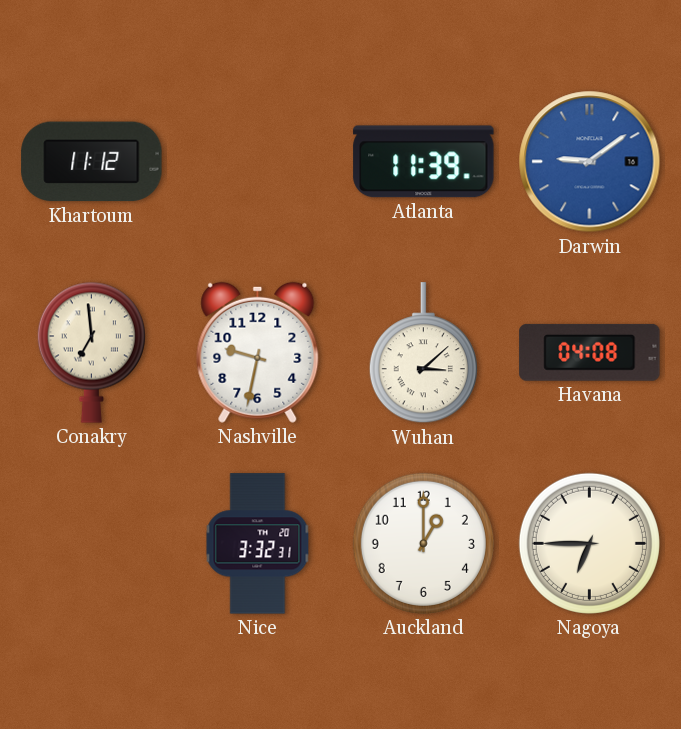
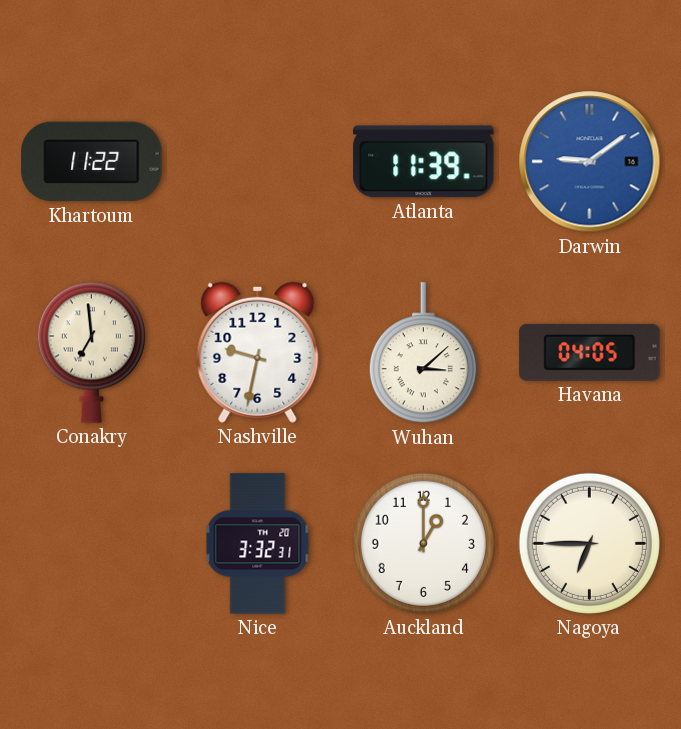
Khartoum: 11:12 -> 11:22
Havana: 04:08 -> 04:05
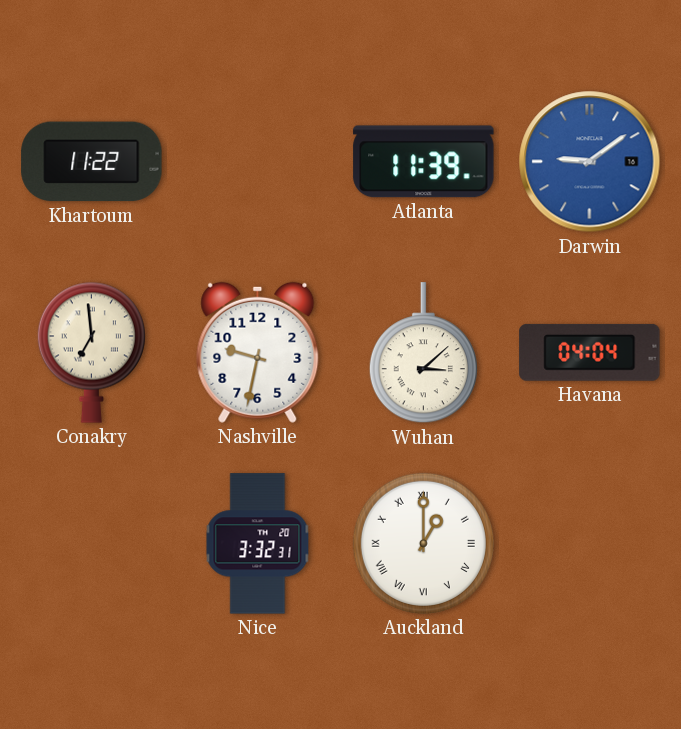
Havana: 04:05 -> 04:04
Auckland numerals: Arabic -> Roman
Nagoya: 6:45 -> none
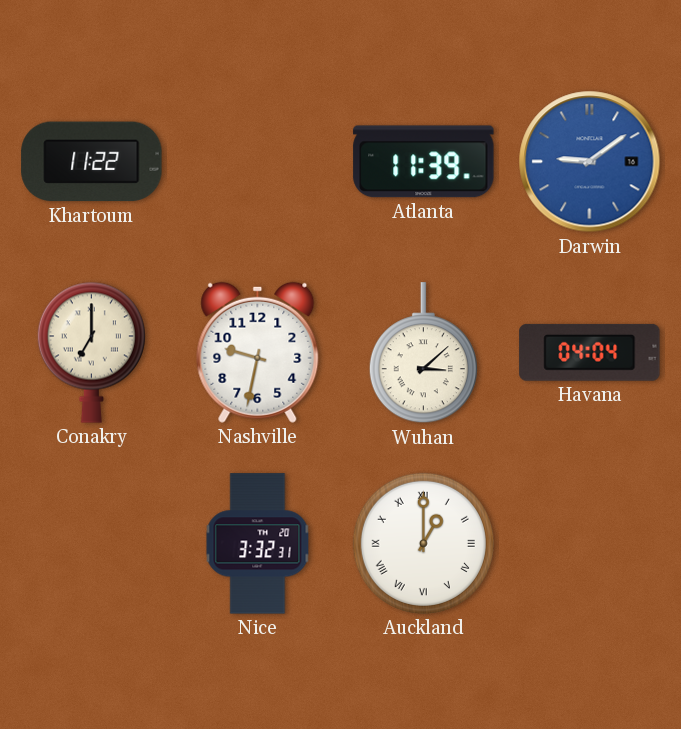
Conakry: 6:59 -> 7:00
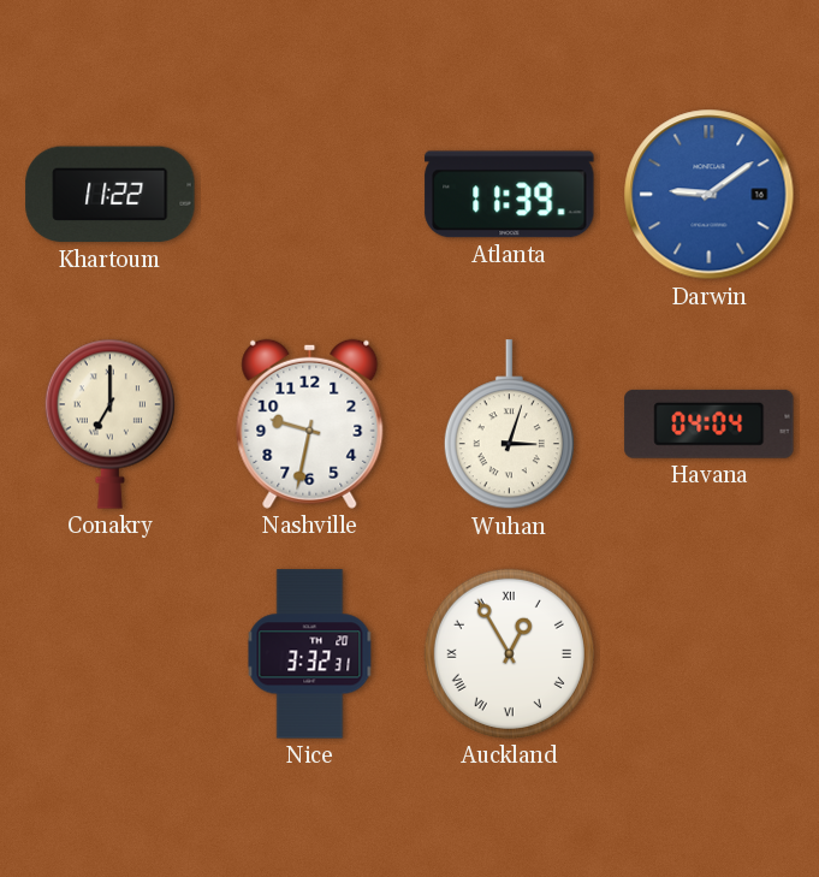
Wuhan: 3:08 -> 3:03
Auckland: 1:00 -> 12:55
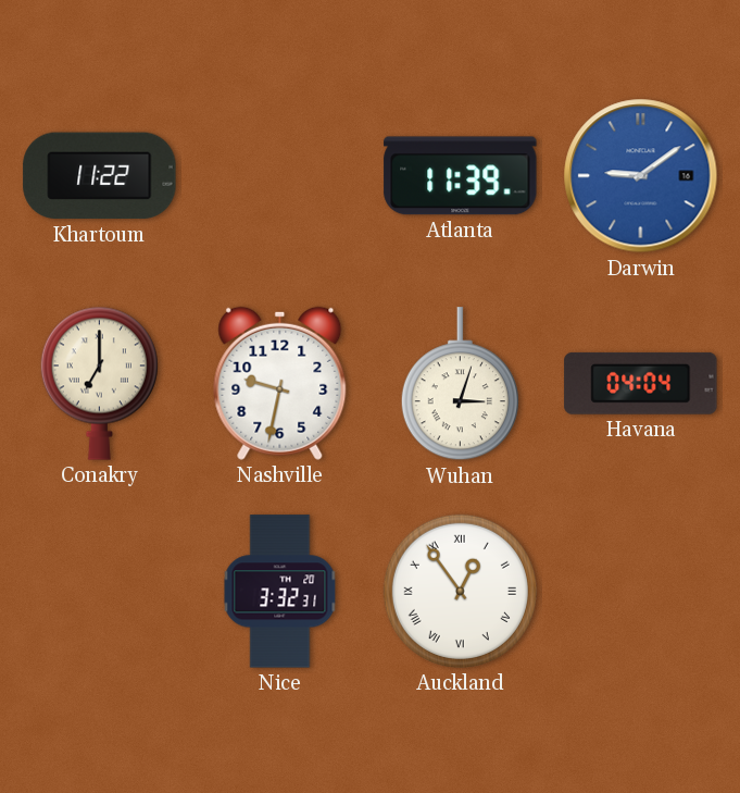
Auckland: 12:55 -> 12:54
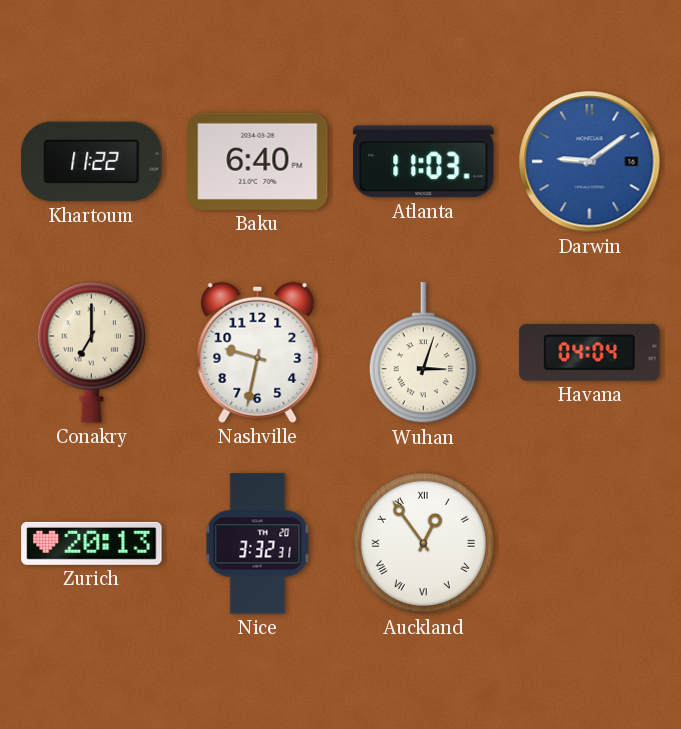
Baku: none -> 6:40
Atlanta: 11:39 -> 11:03
Zurich: none -> 20:13
